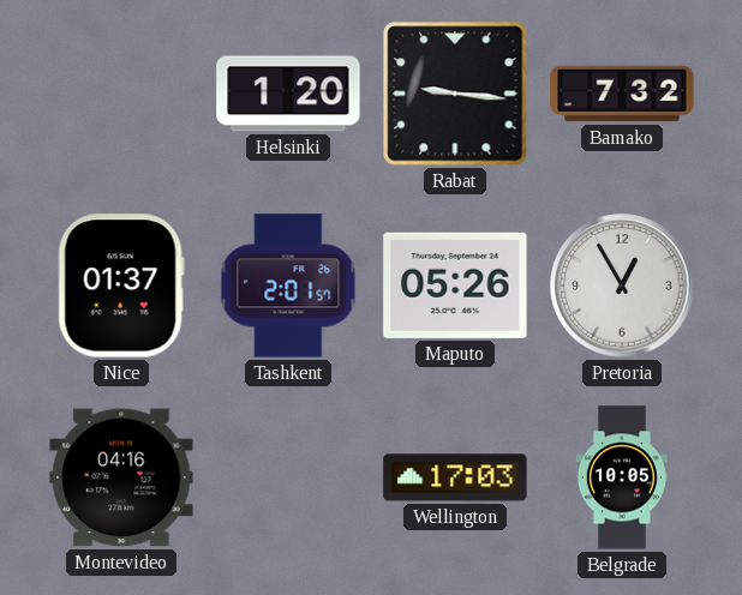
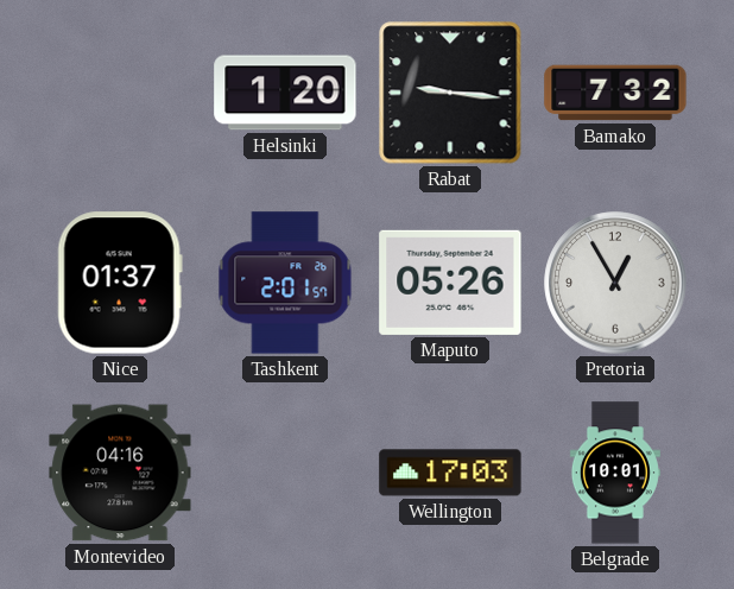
Belgrade: 10:05 -> 10:01
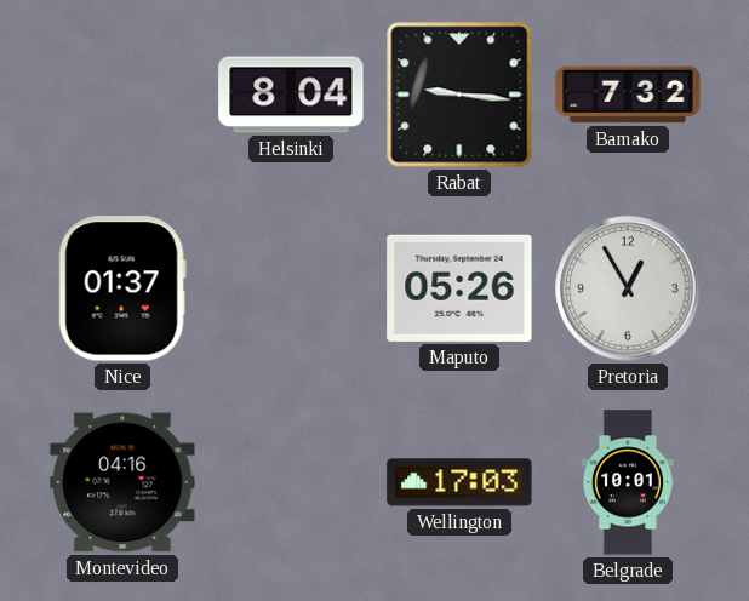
Helsinki: 1:20 -> 8:04
Tashkent: 2:01 -> none
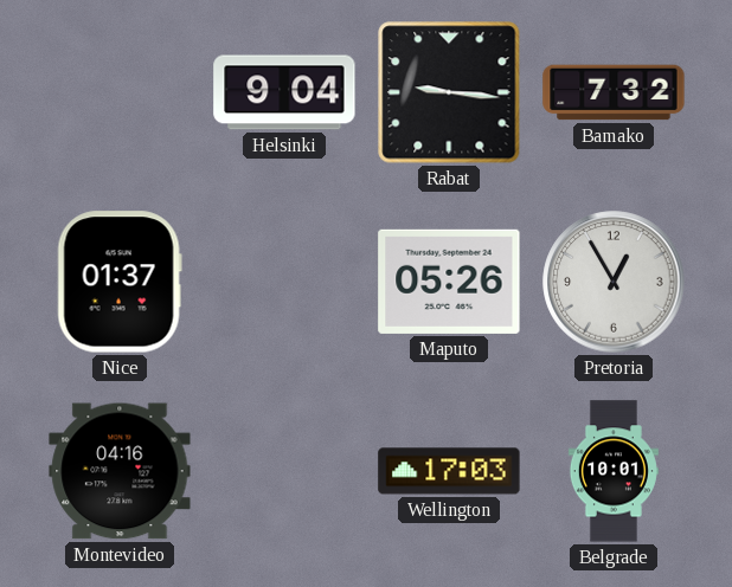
Helsinki: 8:04 -> 9:04
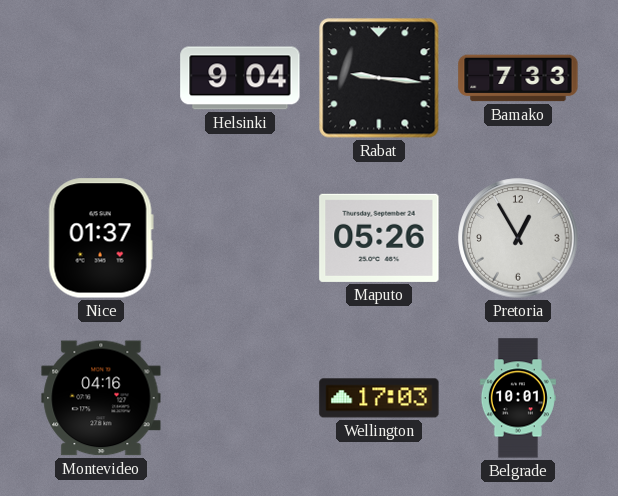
Bamako: 7:32 -> 7:33
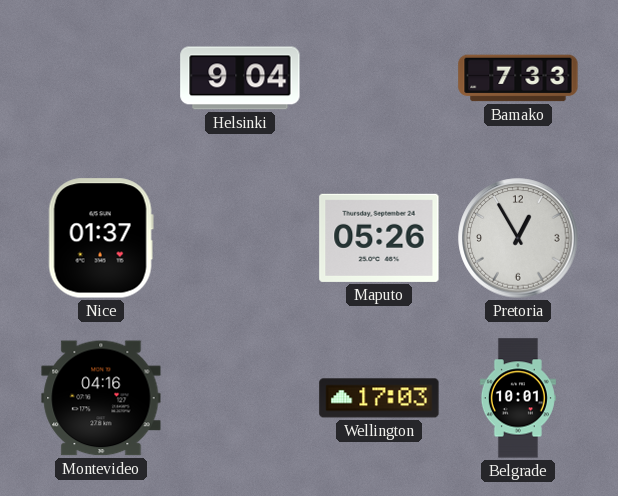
Rabat: 9:16 -> none
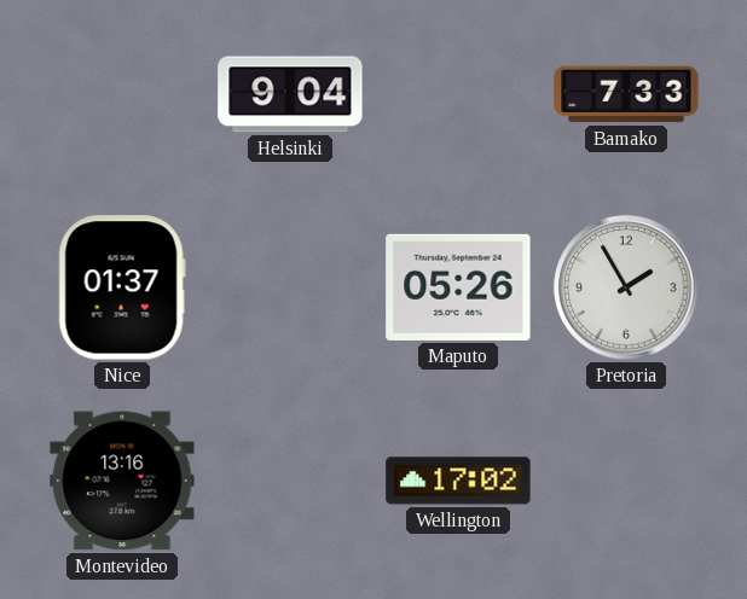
Pretoria: 12:55 -> 1:55
Montevideo: 04:16 -> 13:16
Wellington: 17:03 -> 17:02
Belgrade: 10:01 -> none
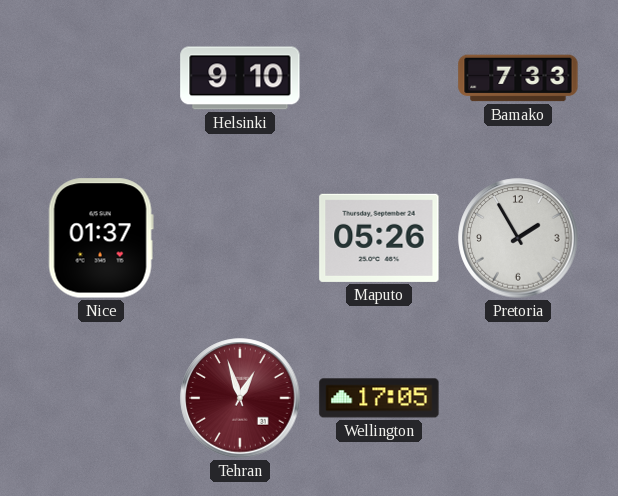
Helsinki: 9:04 -> 9:10
Montevideo: 13:16 -> none
Tehran: none -> 12:57
Wellington: 17:02 -> 17:05
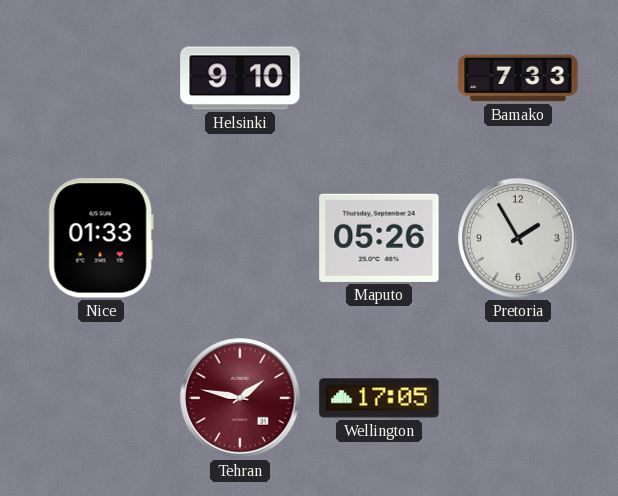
Nice: 01:37 -> 01:33
Tehran: 12:57 -> 1:47
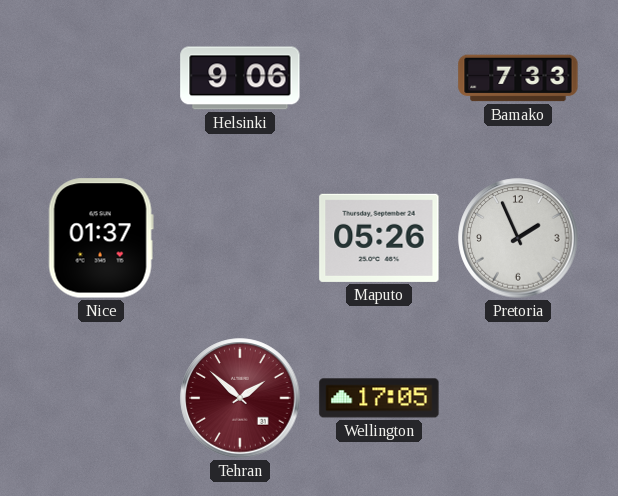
Helsinki: 9:10 -> 9:06
Nice: 01:33 -> 01:37
Pretoria: 1:55 -> 1:56
Tehran: 1:47 -> 1:52
